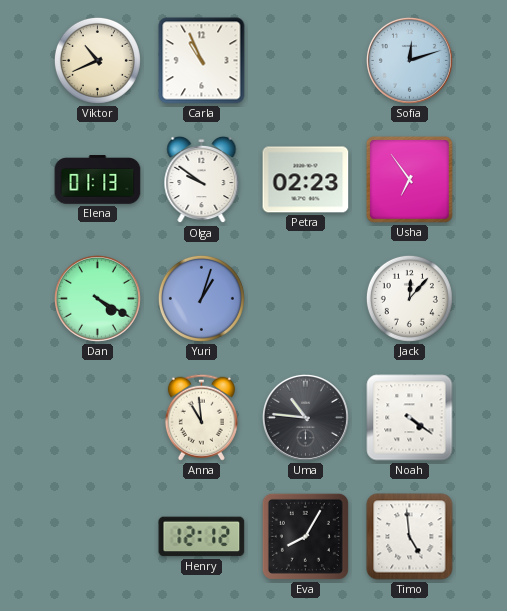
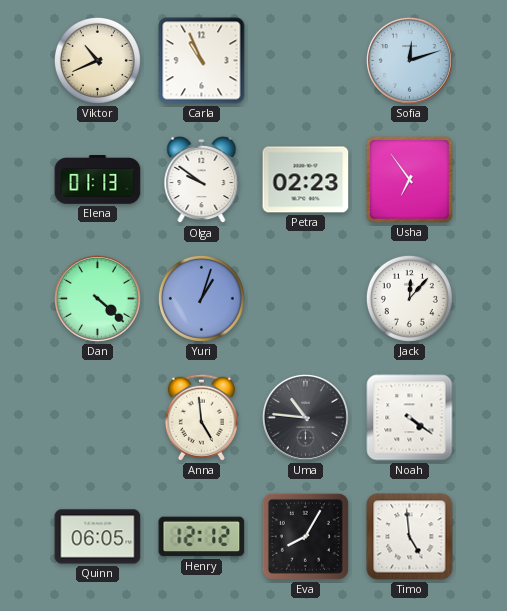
Dan: 4:20 -> 4:22
Anna: 10:59 -> 4:59
Quinn: none -> 06:05
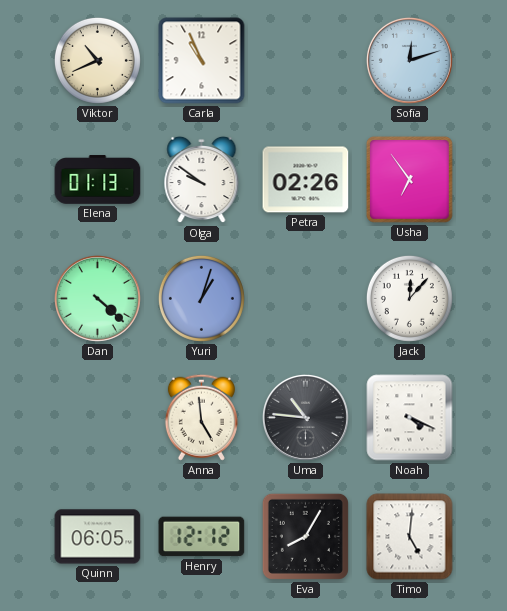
Petra: 02:23 -> 02:26
Noah: 4:21 -> 4:19
Timo: 4:59 -> 5:01
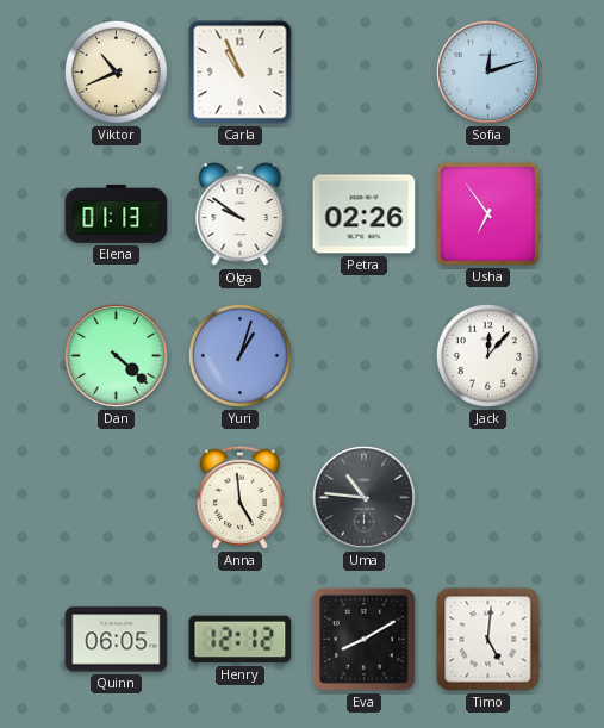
Noah: 4:19 -> none
Eva: 8:05 -> 8:10
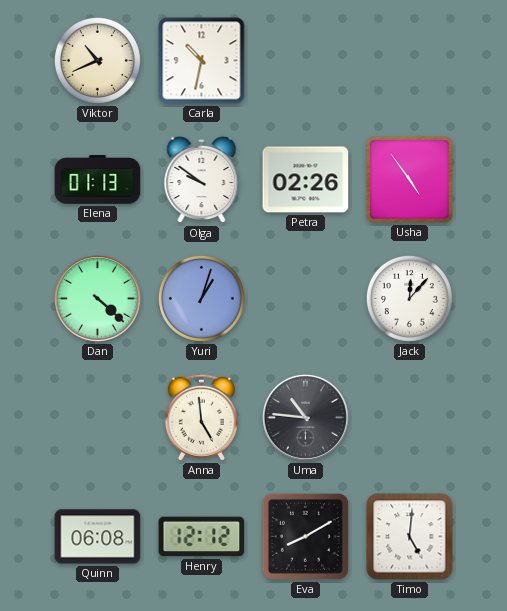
Carla: 10:56 -> 10:32
Sofia: 12:12 -> none
Usha: 6:54 -> 4:54
Quinn: 06:05 -> 06:08
